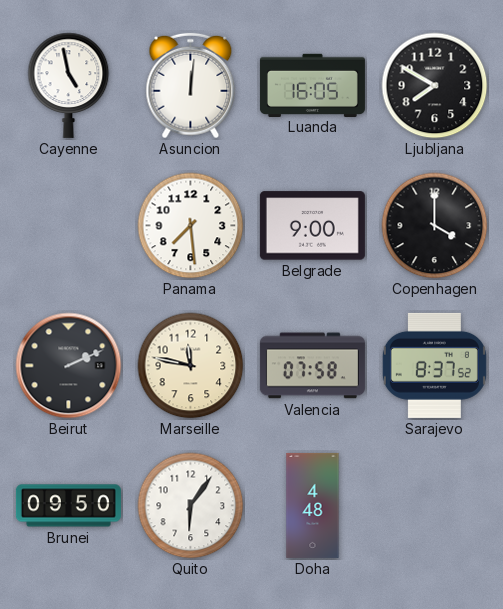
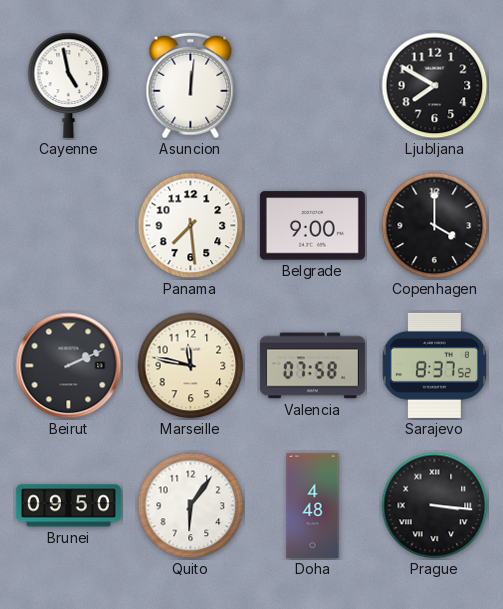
Luanda: 16:05 -> none
Prague: none -> 3:16
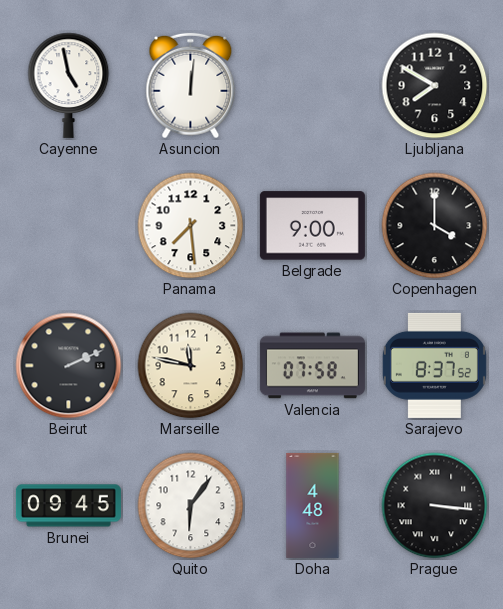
Brunei: 09:50 -> 09:45
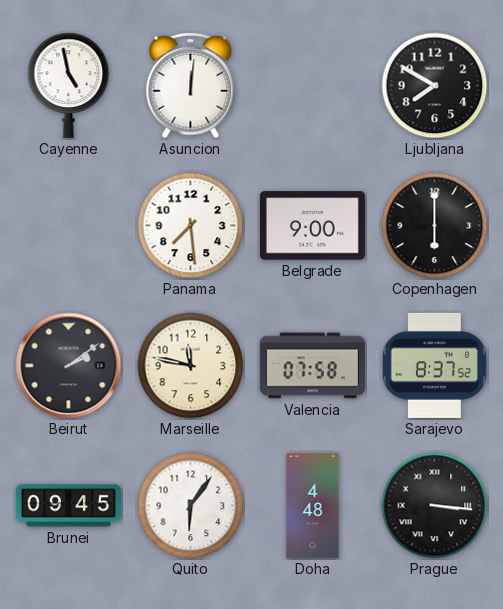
Copenhagen: 4:00 -> 6:00
Beirut: 2:11 -> 2:09
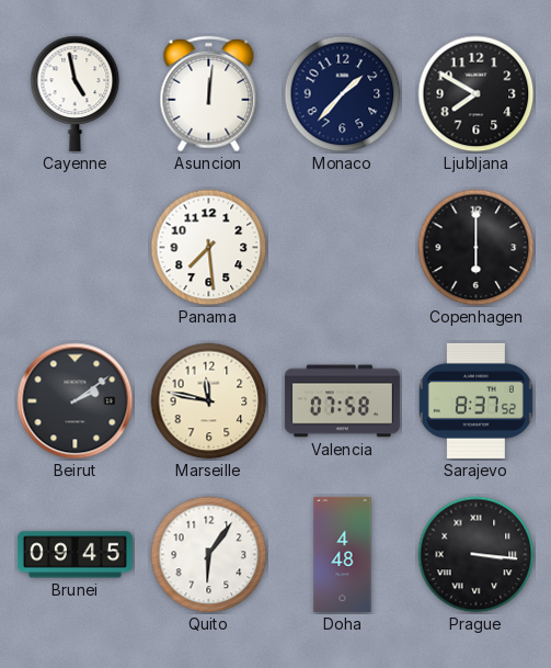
Monaco: none -> 1:37
Belgrade: 9:00 -> none
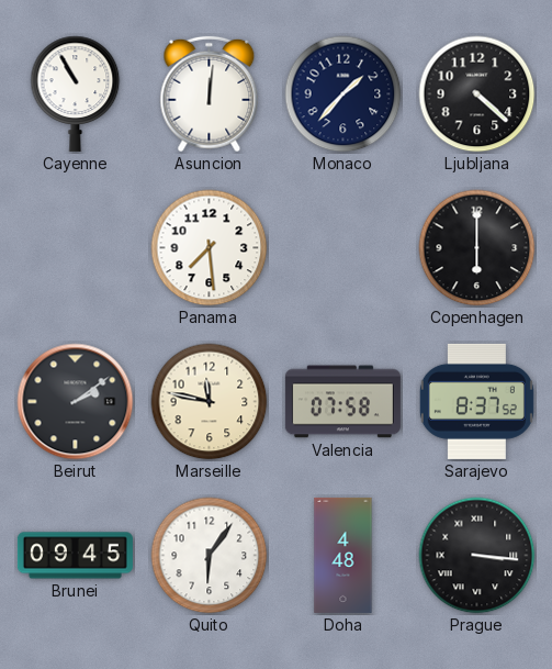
Cayenne: 4:58 -> 10:55
Ljubljana: 7:50 -> 4:22
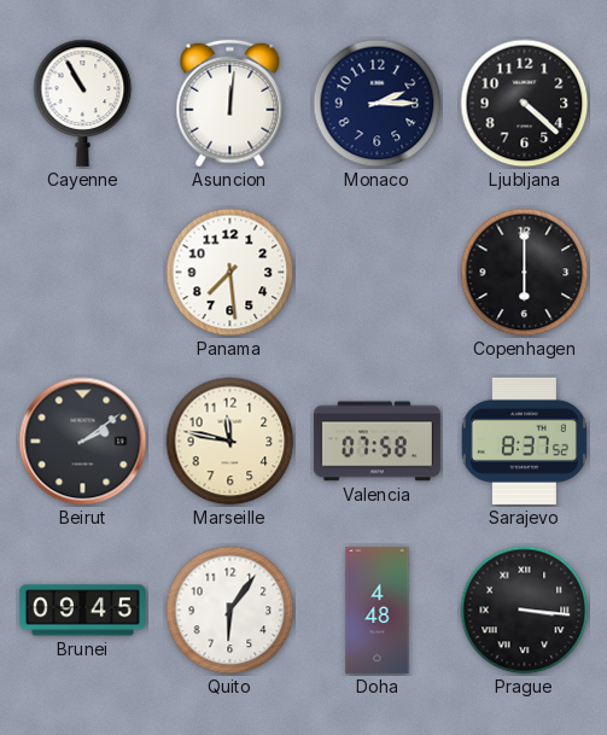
Monaco: 1:37 -> 2:15
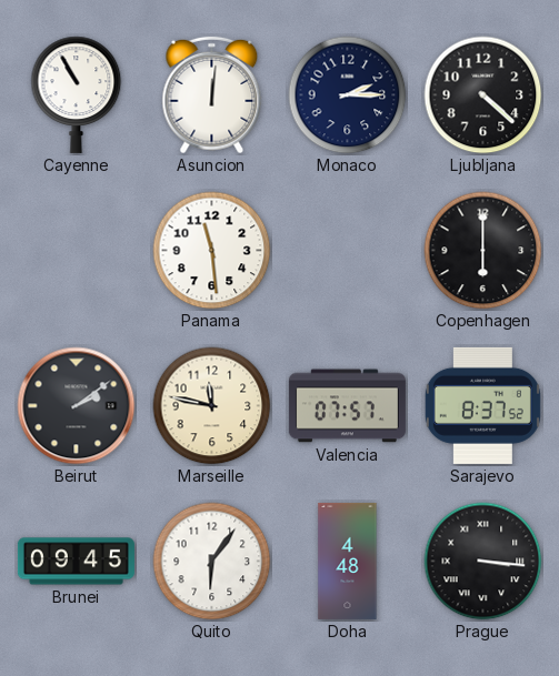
Panama: 7:29 -> 11:29
Valencia: 07:58 -> 07:57
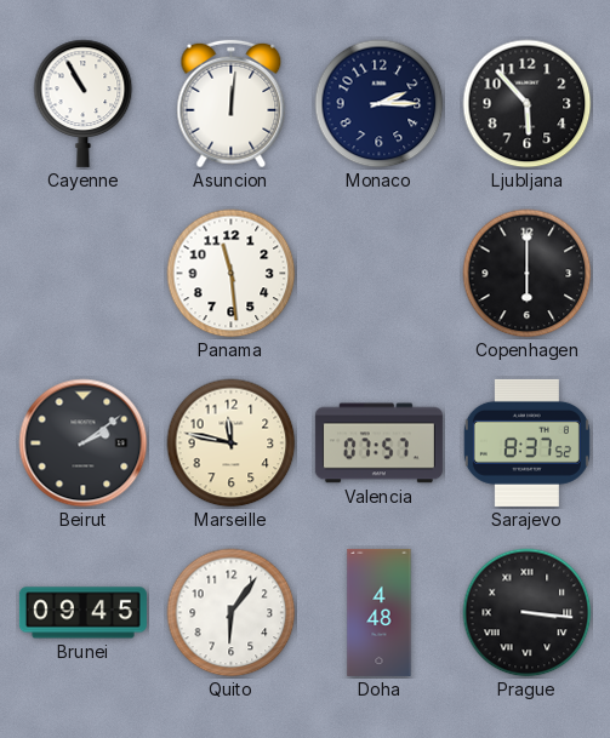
Ljubljana: 4:22 -> 5:53
